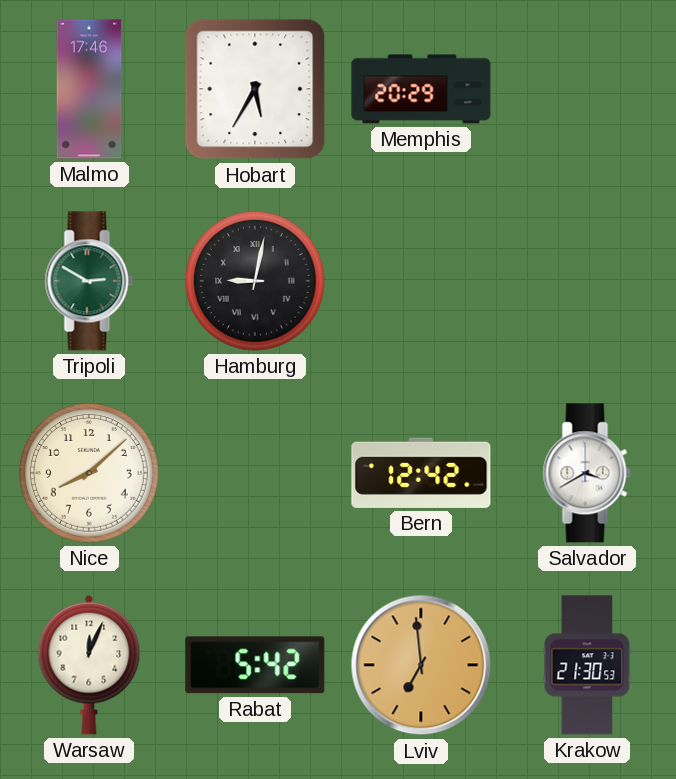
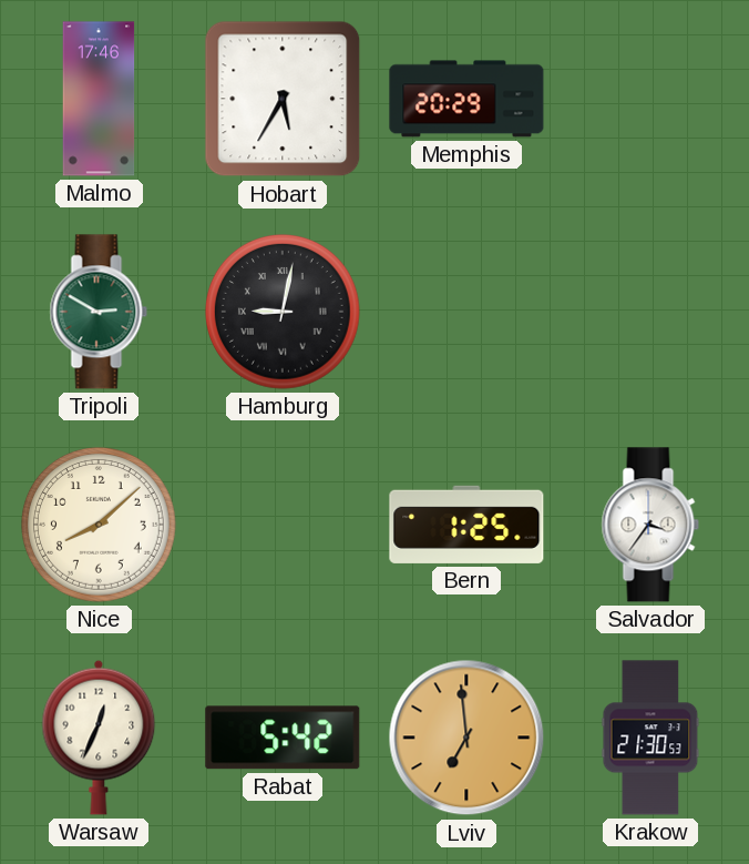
Bern: 12:42 -> 1:25
Salvador: 3:40 -> 3:36
Warsaw: 12:04 -> 12:34
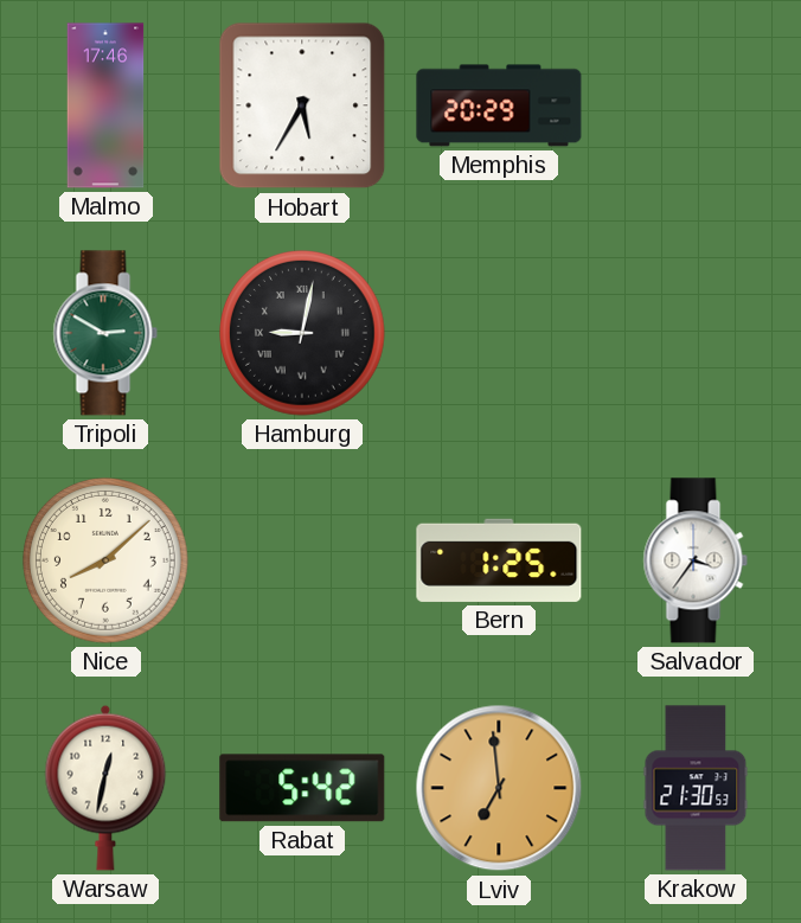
Warsaw: 12:34 -> 12:32
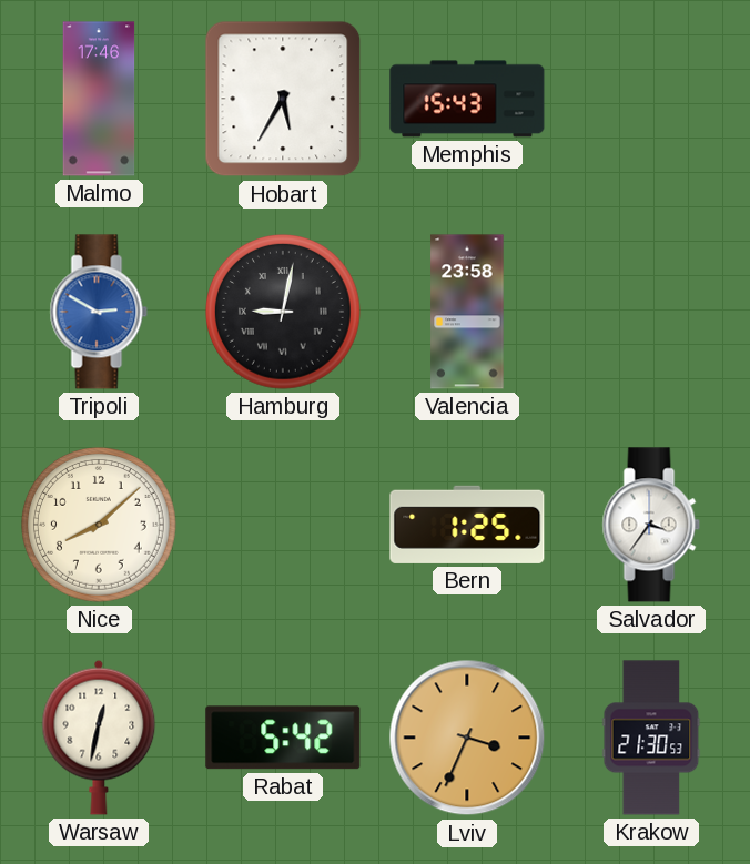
Memphis: 20:29 -> 15:43
Tripoli dial: green -> blue
Valencia: none -> 23:58
Lviv: 6:59 -> 3:34
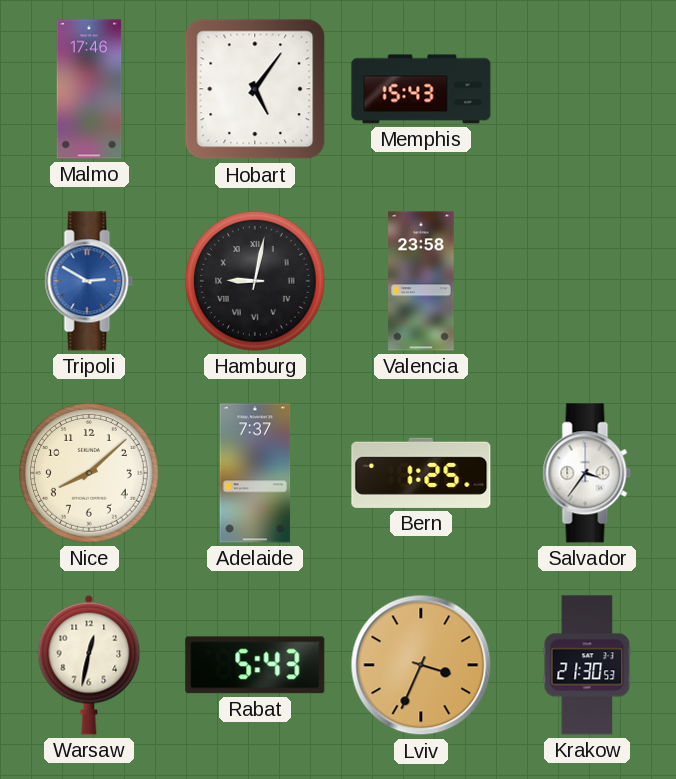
Hobart: 5:35 -> 5:06
Adelaide: none -> 7:37
Rabat: 5:42 -> 5:43
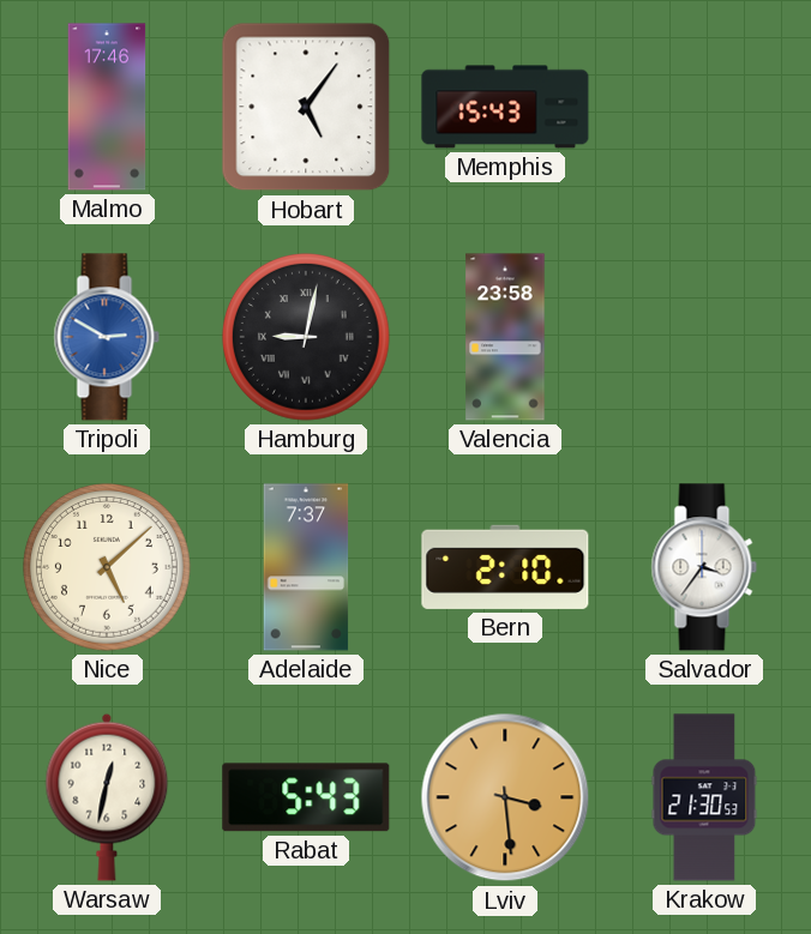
Nice: 8:08 -> 5:08
Bern: 1:25 -> 2:10
Lviv: 3:34 -> 3:29
